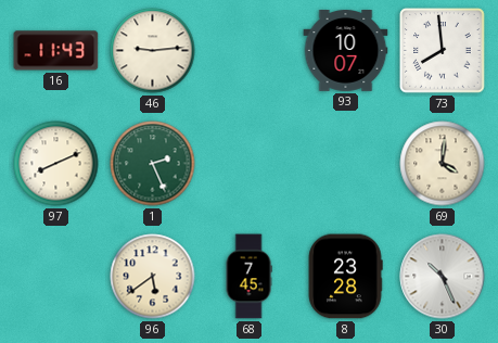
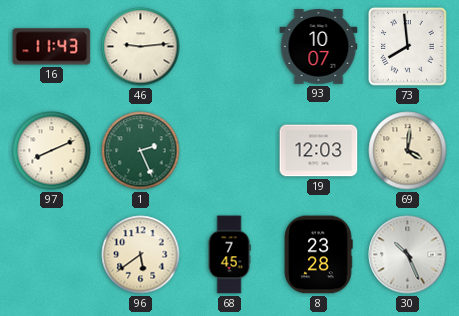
19: none -> 12:03
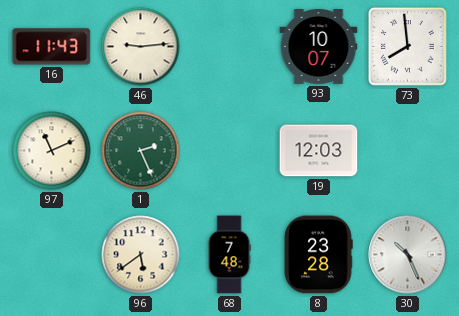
97: 8:11 -> 11:11
69: 4:01 -> none
68: 7:45 -> 7:48
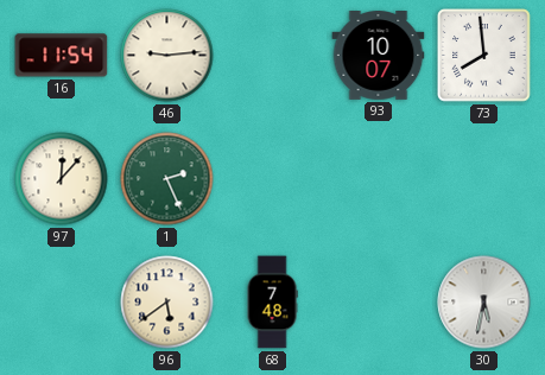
16: 11:43 -> 11:54
97: 11:11 -> 12:07
19: 12:03 -> none
8: 23:28 -> none
30: 10:26 -> 5:32
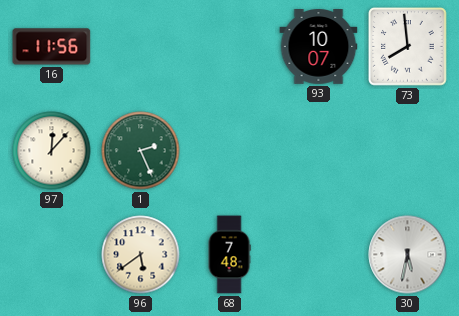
16: 11:54 -> 11:56
46: 9:14 -> none
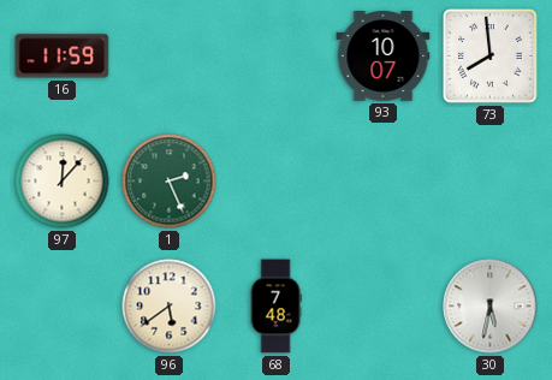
16: 11:56 -> 11:59
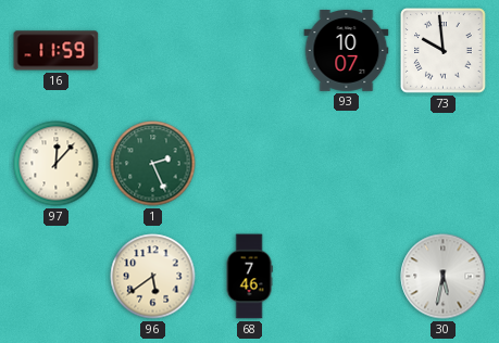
73: 7:59 -> 9:59
68: 7:48 -> 7:46
